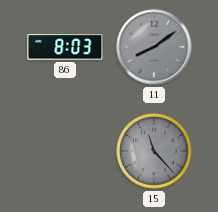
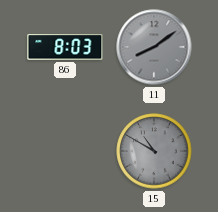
15: 11:23 -> 10:50
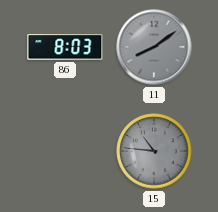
15: 10:50 -> 10:46
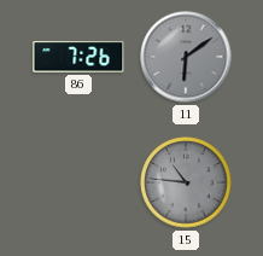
86: 8:03 -> 7:26
11: 8:09 -> 6:09
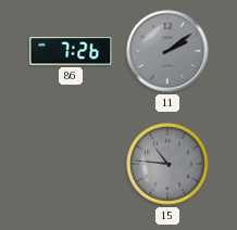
11: 6:09 -> 2:09
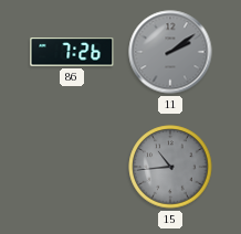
15: 10:46 -> 10:44
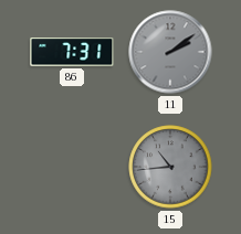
86: 7:26 -> 7:31
